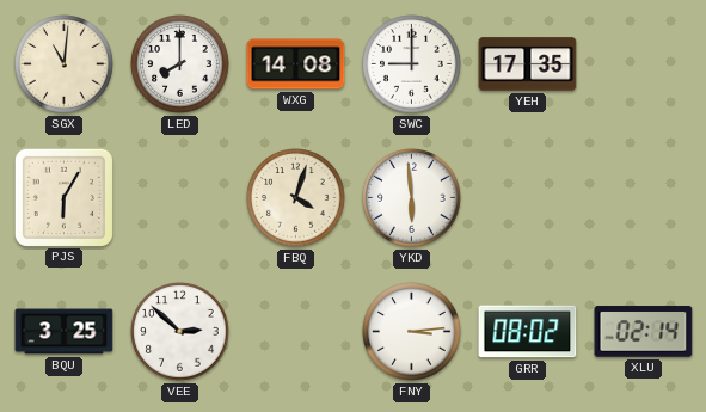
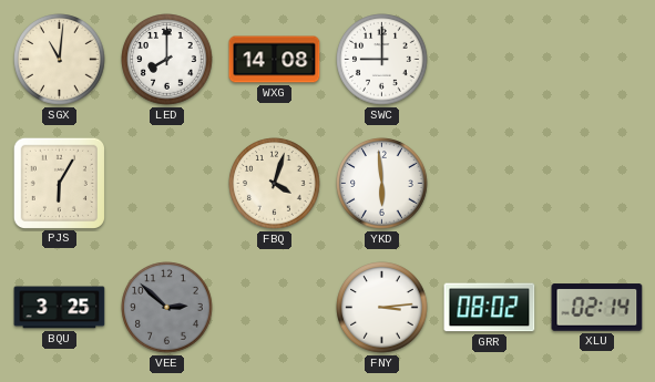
YEH: 17:35 -> none
VEE dial: white -> grey
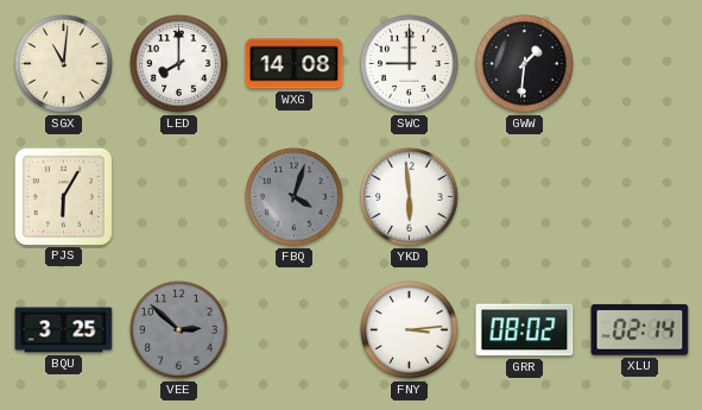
GWW: none -> 1:31
FBQ dial: cream -> grey
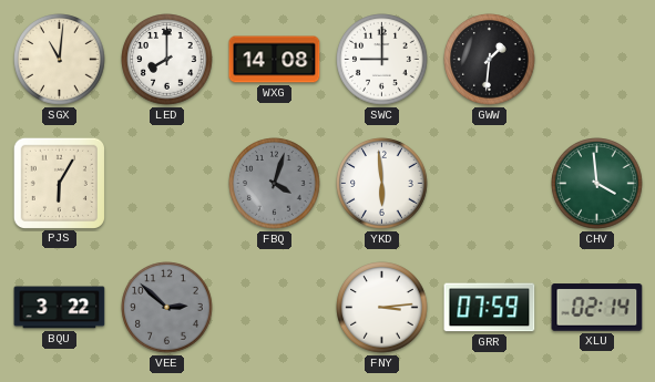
CHV: none -> 3:59
BQU: 3:25 -> 3:22
GRR: 08:02 -> 07:59
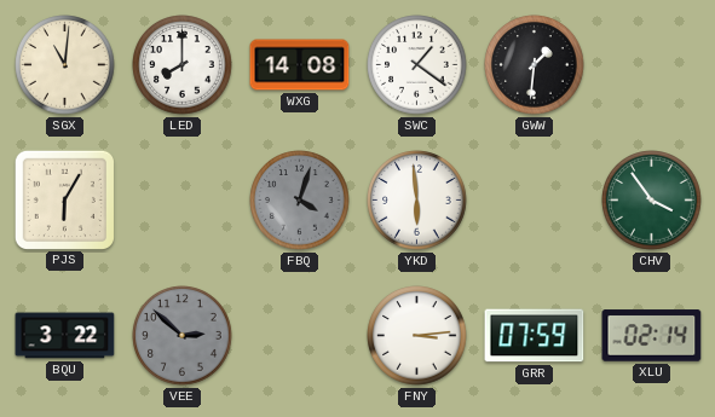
SWC: 9:00 -> 1:21
CHV: 3:59 -> 3:54
